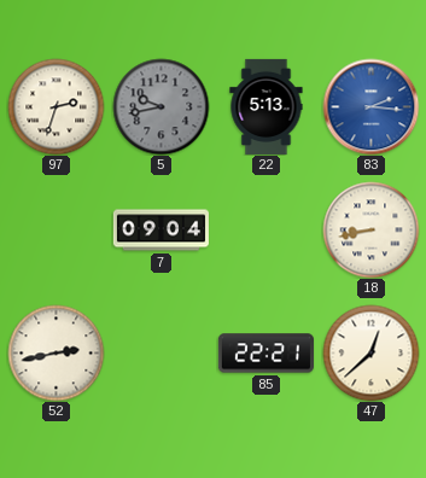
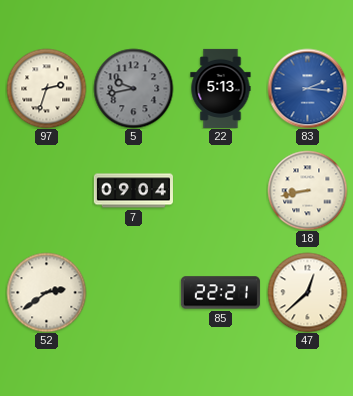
52: 2:43 -> 2:39
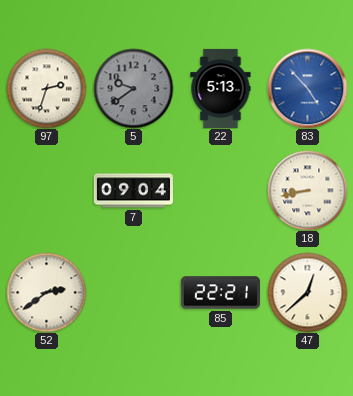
5: 9:43 -> 9:39
83: 2:16 -> 4:53
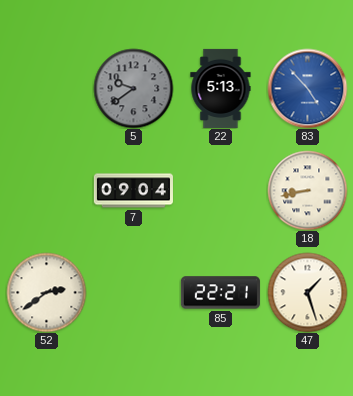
97: 2:33 -> none
47: 12:38 -> 1:27
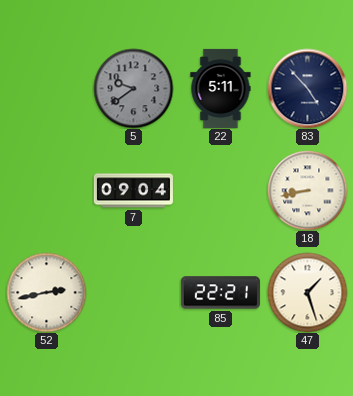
22: 5:13 -> 5:11
83 dial: blue -> navy
52: 2:39 -> 2:43
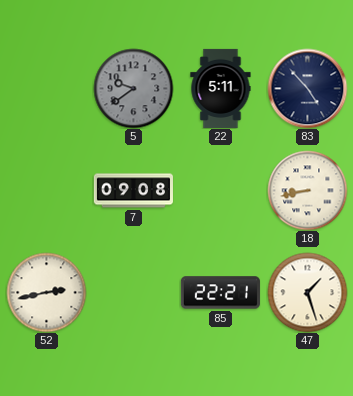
7: 09:04 -> 09:08
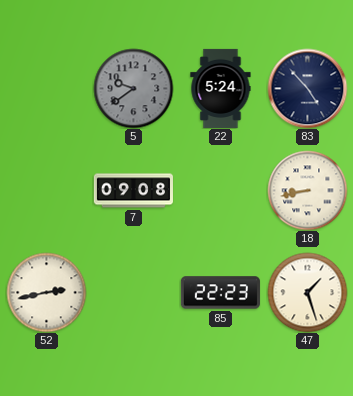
22: 5:11 -> 5:24
85: 22:21 -> 22:23
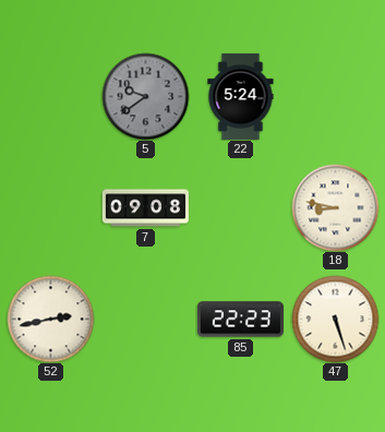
83: 4:53 -> none
18: 8:43 -> 8:47
47: 1:27 -> 5:27
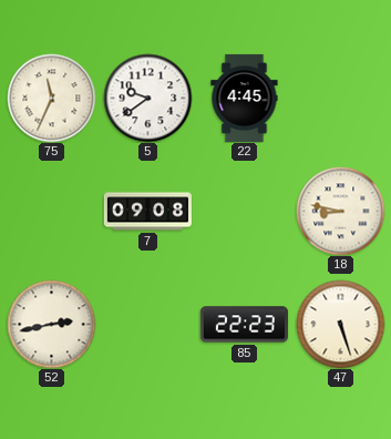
75: none -> 11:34
5 dial: grey -> white
22: 5:24 -> 4:45
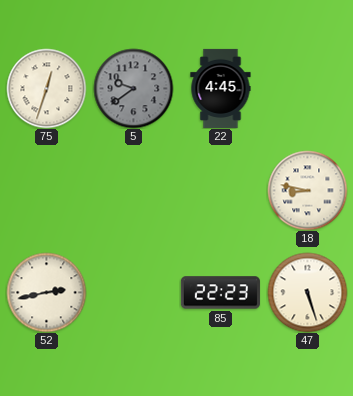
75: 11:34 -> 12:33
5 dial: white -> grey
7: 09:08 -> none
